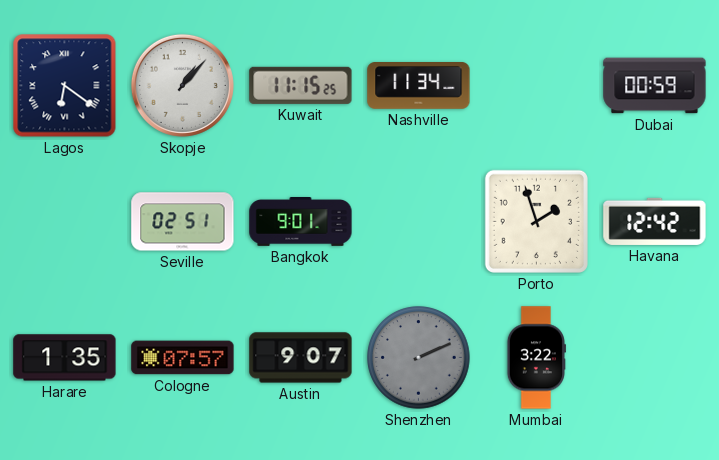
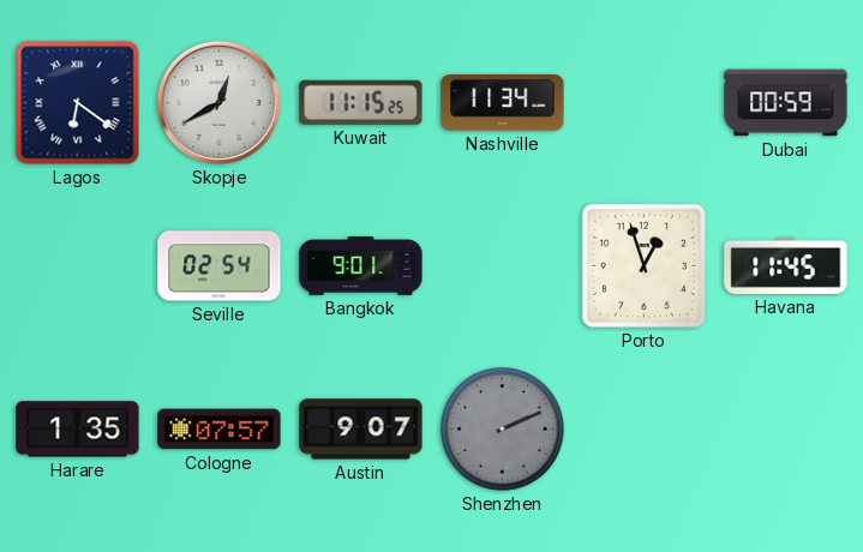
Skopje: 1:07 -> 12:40
Seville: 02:51 -> 02:54
Porto: 1:57 -> 12:57
Havana: 12:42 -> 11:45
Mumbai: 3:22 -> none
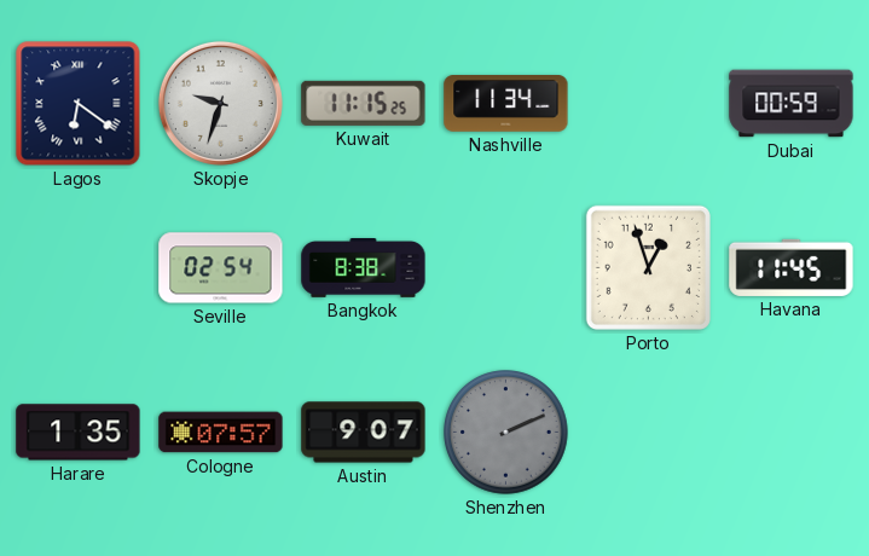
Skopje: 12:40 -> 9:33
Bangkok: 9:01 -> 8:38
